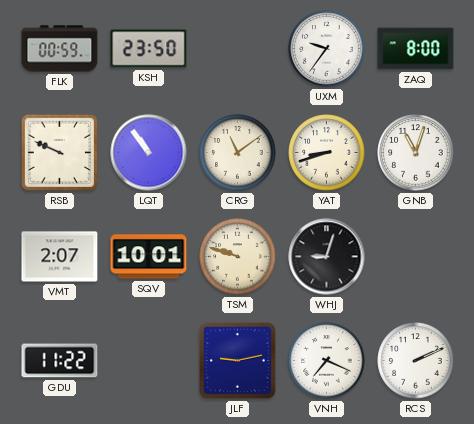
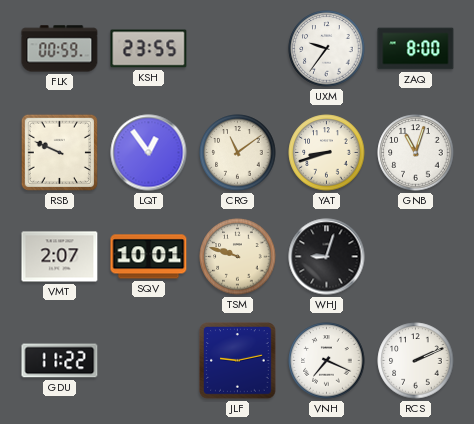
KSH: 23:50 -> 23:55
LQT: 10:54 -> 12:54
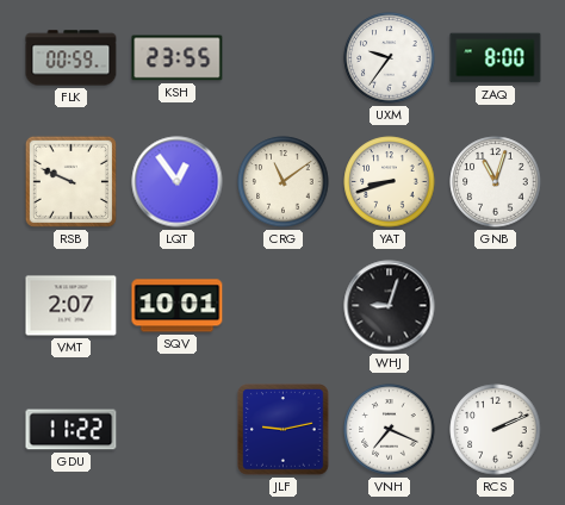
TSM: 9:48 -> none
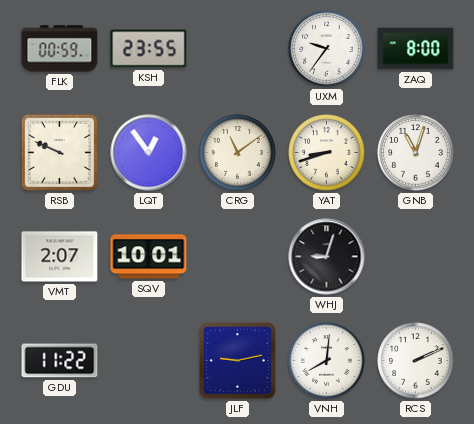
VNH: 7:19 -> 8:01
